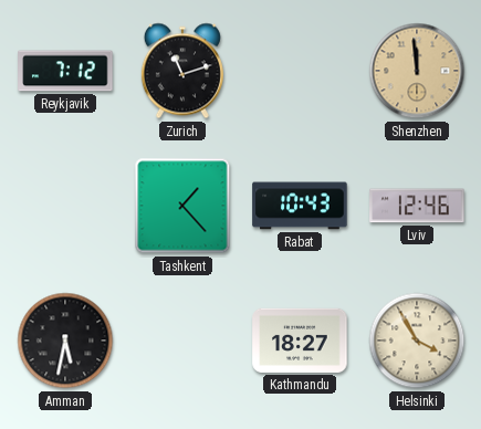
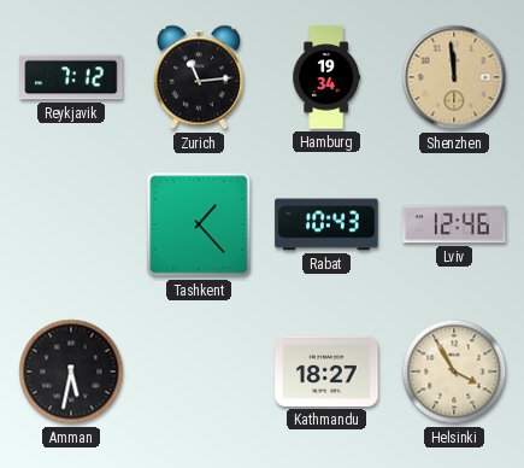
Zurich: 11:12 -> 11:14
Hamburg: none -> 19:34
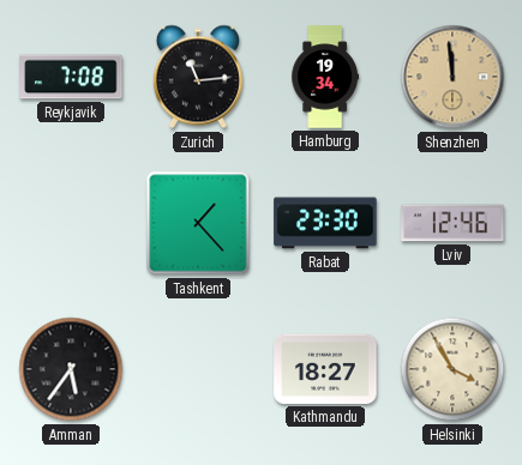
Reykjavik: 7:12 -> 7:08
Rabat: 10:43 -> 23:30
Amman: 5:32 -> 5:36
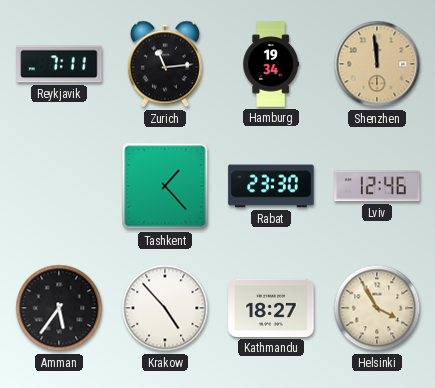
Reykjavik: 7:08 -> 7:11
Krakow: none -> 4:53
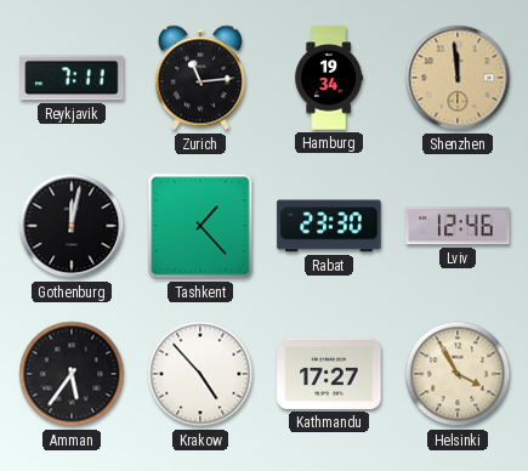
Gothenburg: none -> 12:02
Kathmandu: 18:27 -> 17:27
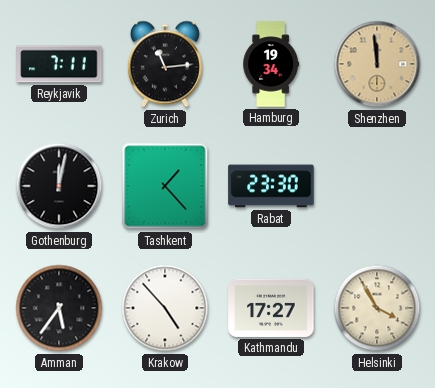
Lviv: 12:46 -> none
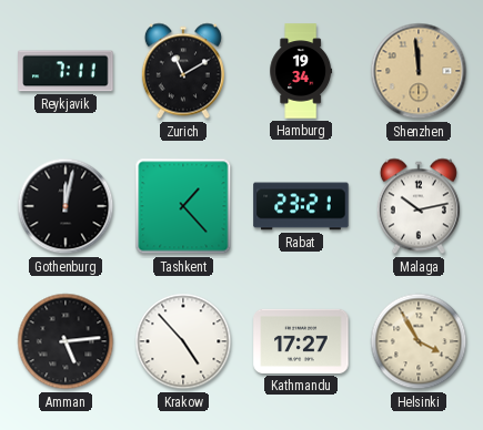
Zurich: 11:14 -> 11:10
Rabat: 23:30 -> 23:21
Malaga: none -> 10:13
Amman: 5:36 -> 5:14
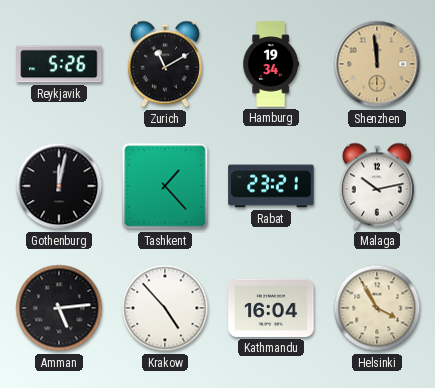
Reykjavik: 7:11 -> 5:26
Kathmandu: 17:27 -> 16:04
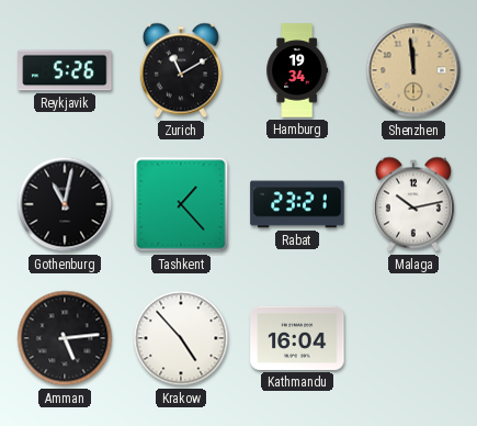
Gothenburg: 12:02 -> 11:02
Helsinki: 3:55 -> none
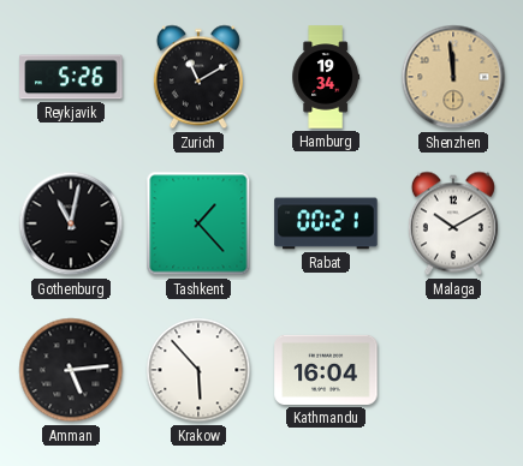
Rabat: 23:21 -> 00:21
Malaga: 10:13 -> 10:10
Krakow: 4:53 -> 5:53
